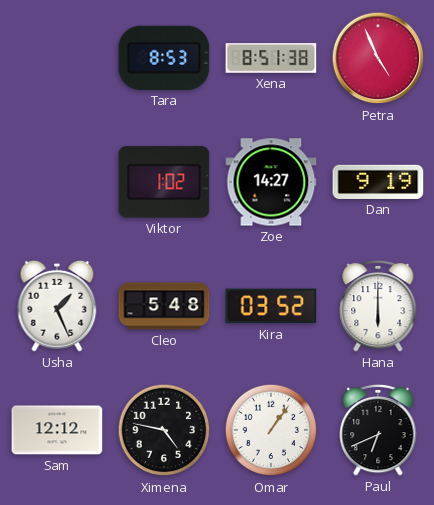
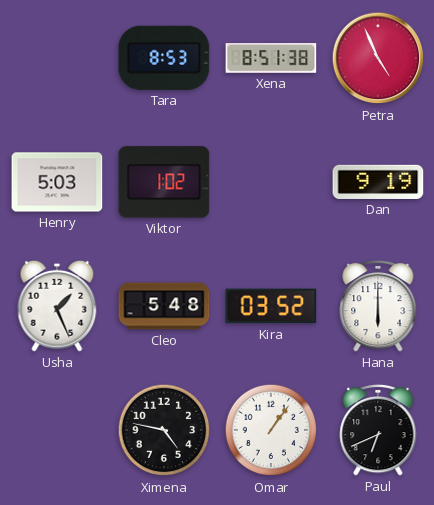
Henry: none -> 5:03
Zoe: 14:27 -> none
Sam: 12:12 -> none
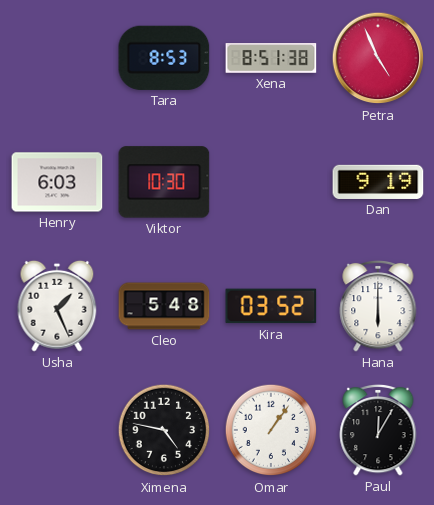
Henry: 5:03 -> 6:03
Viktor: 1:02 -> 10:30
Paul: 6:41 -> 12:05
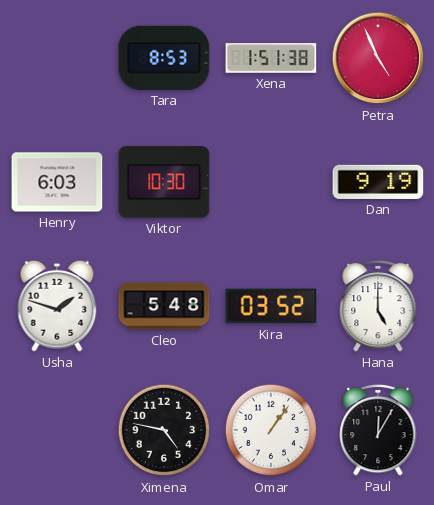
Xena: 8:51 -> 1:51
Usha: 1:26 -> 1:48
Hana: 6:00 -> 5:00
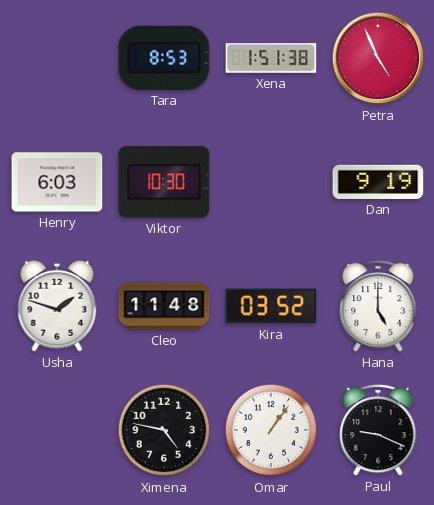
Cleo: 5:48 -> 11:48
Paul: 12:05 -> 9:19
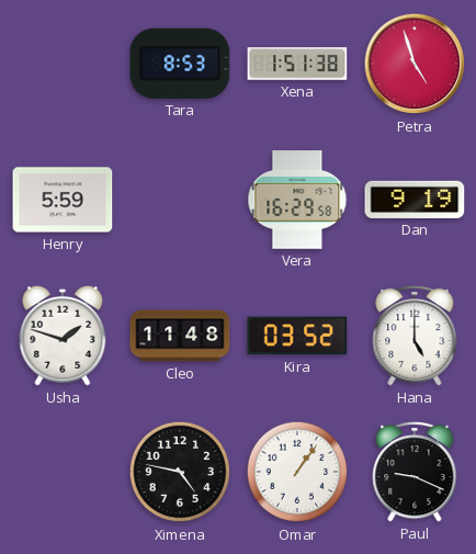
Petra: 4:56 -> 4:57
Henry: 6:03 -> 5:59
Viktor: 10:30 -> none
Vera: none -> 16:29
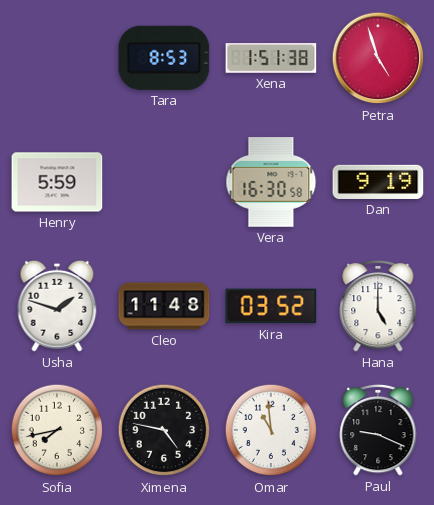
Vera: 16:29 -> 16:30
Sofia: none -> 7:43
Omar: 1:06 -> 10:59
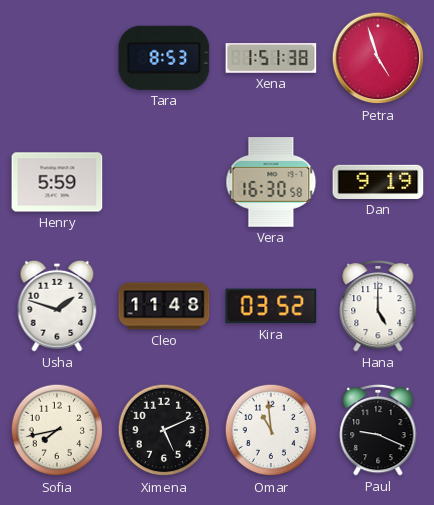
Ximena: 4:47 -> 5:11
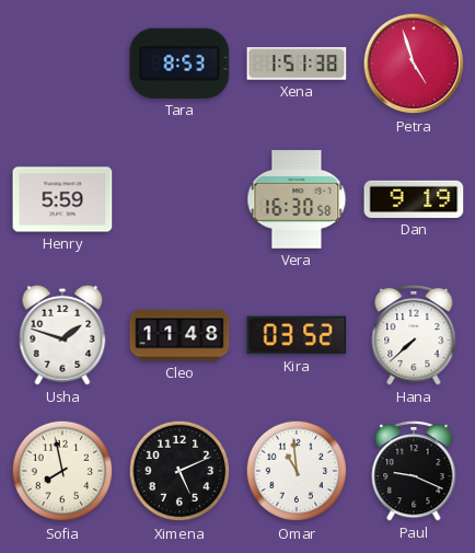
Hana: 5:00 -> 7:38
Sofia: 7:43 -> 7:58
